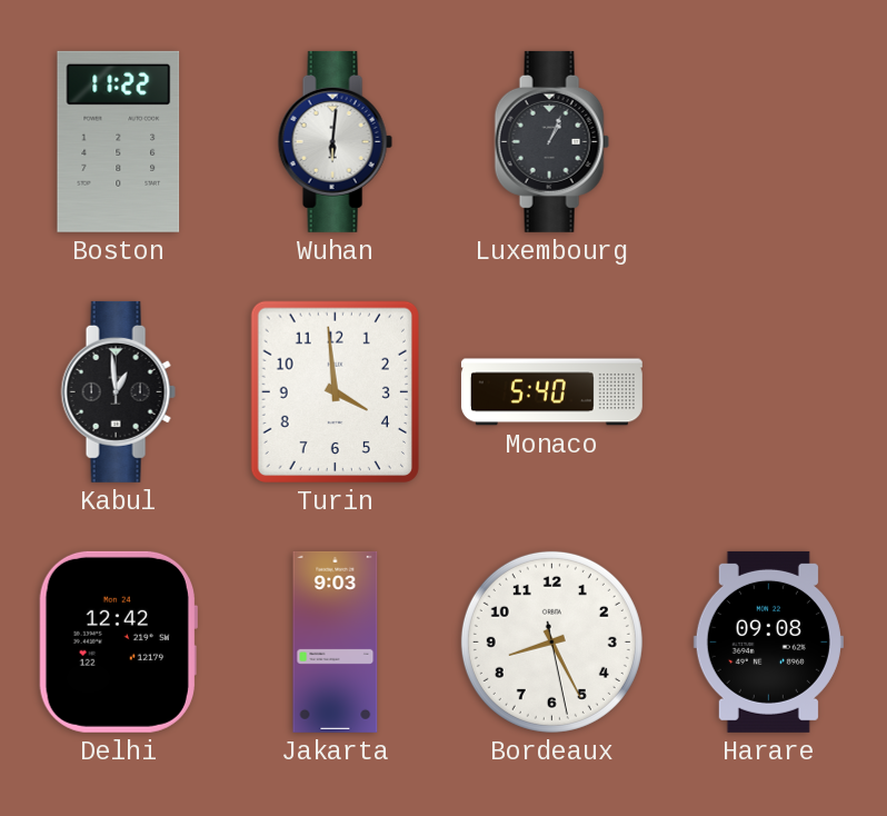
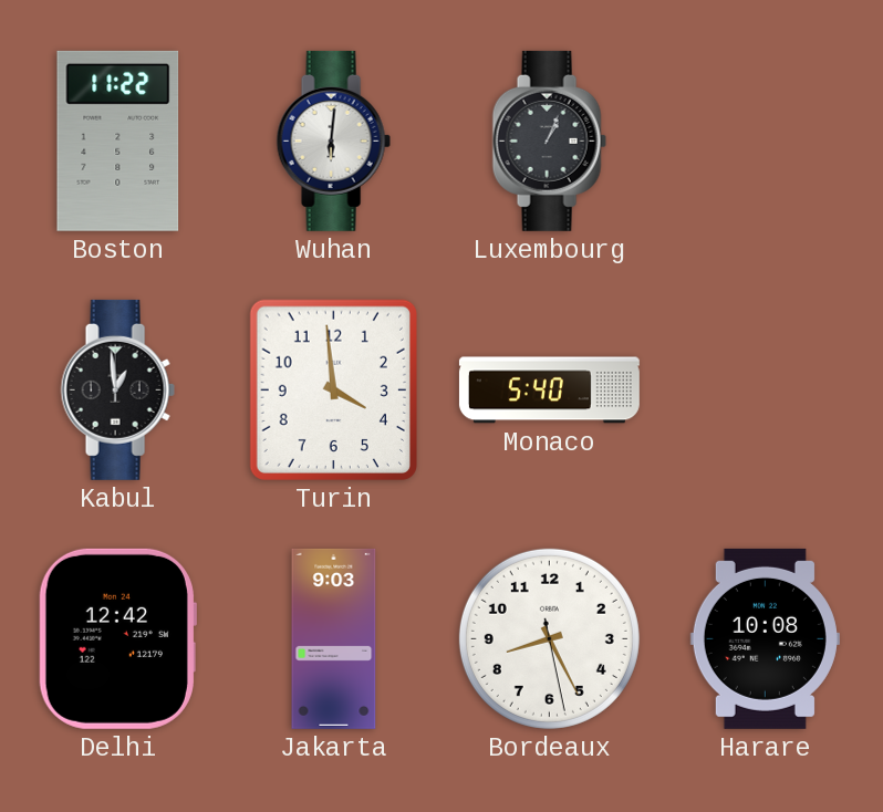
Harare: 09:08 -> 10:08
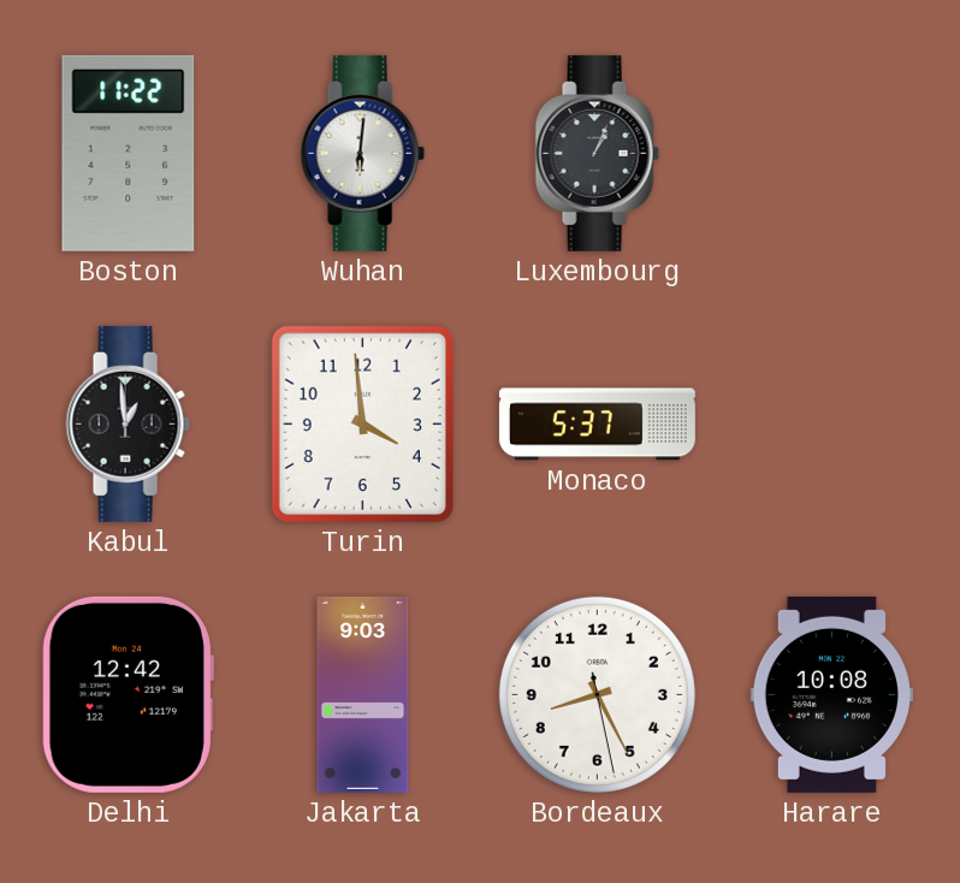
Monaco: 5:40 -> 5:37
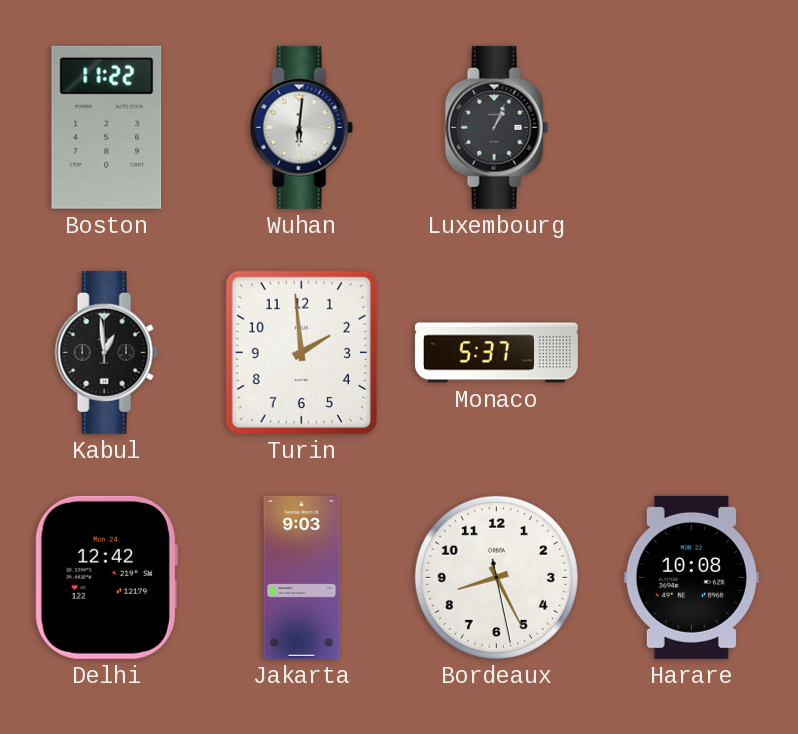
Turin: 3:59 -> 1:59
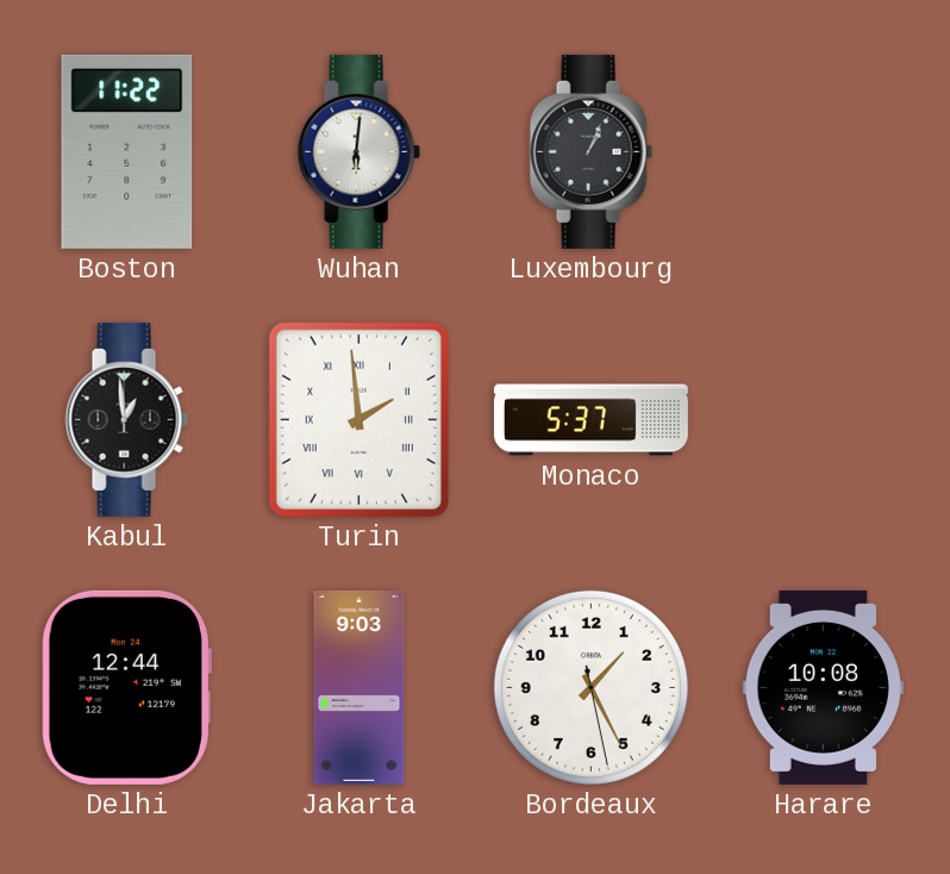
Turin numerals: Arabic -> Roman
Delhi: 12:42 -> 12:44
Bordeaux: 8:25 -> 1:25
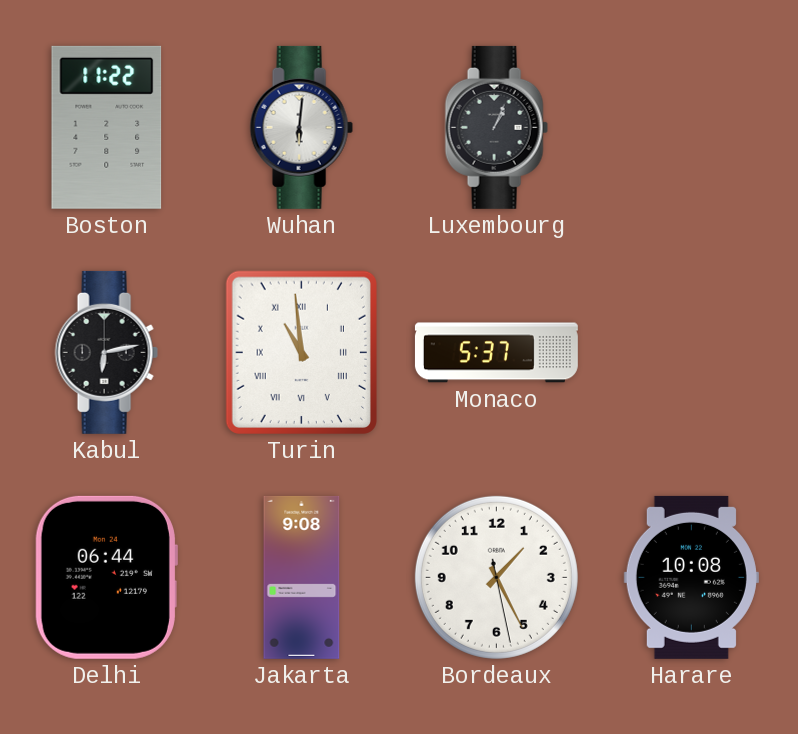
Kabul: 12:59 -> 6:13
Turin: 1:59 -> 10:59
Delhi: 12:44 -> 06:44
Jakarta: 9:03 -> 9:08
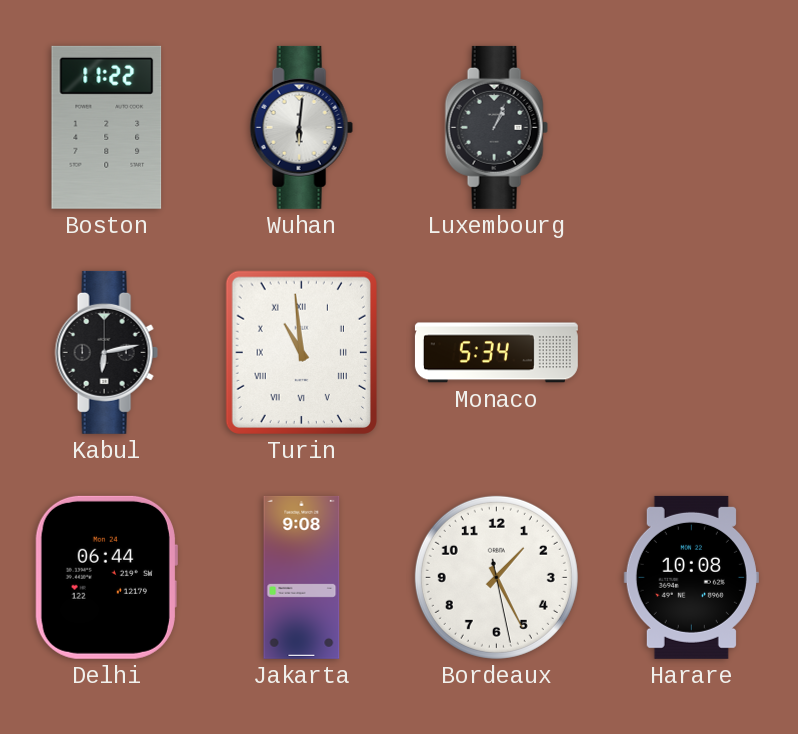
Monaco: 5:37 -> 5:34
